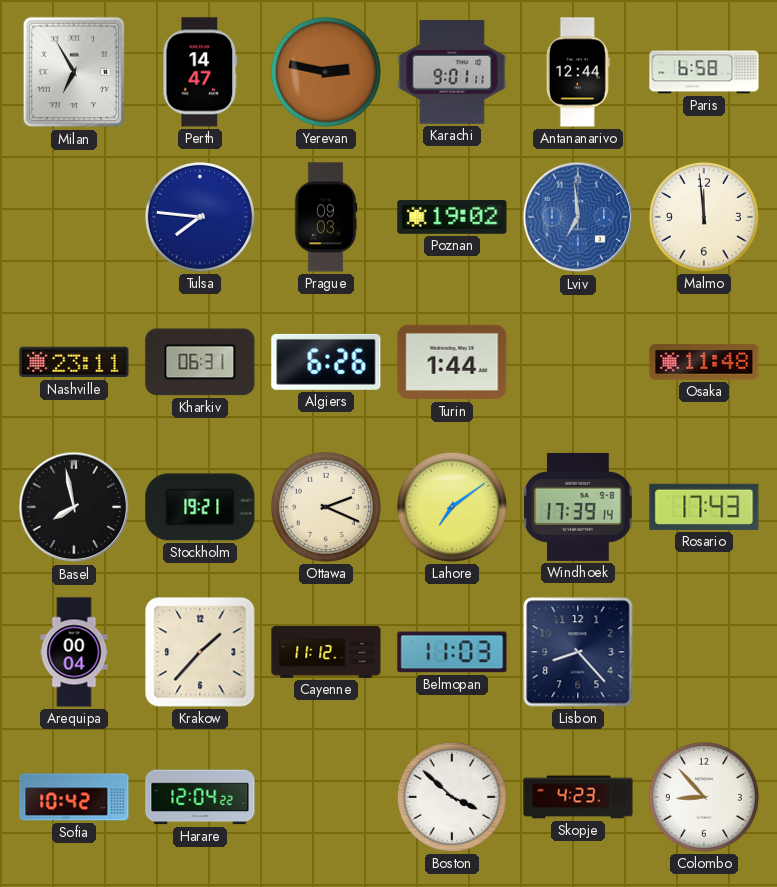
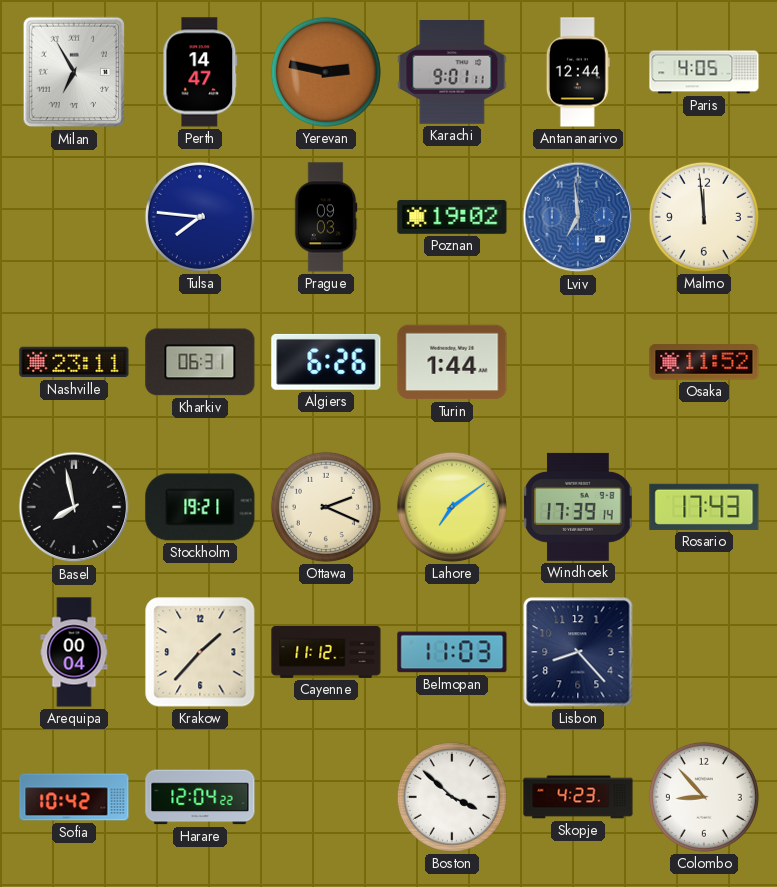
Paris: 6:58 -> 4:05
Osaka: 11:48 -> 11:52
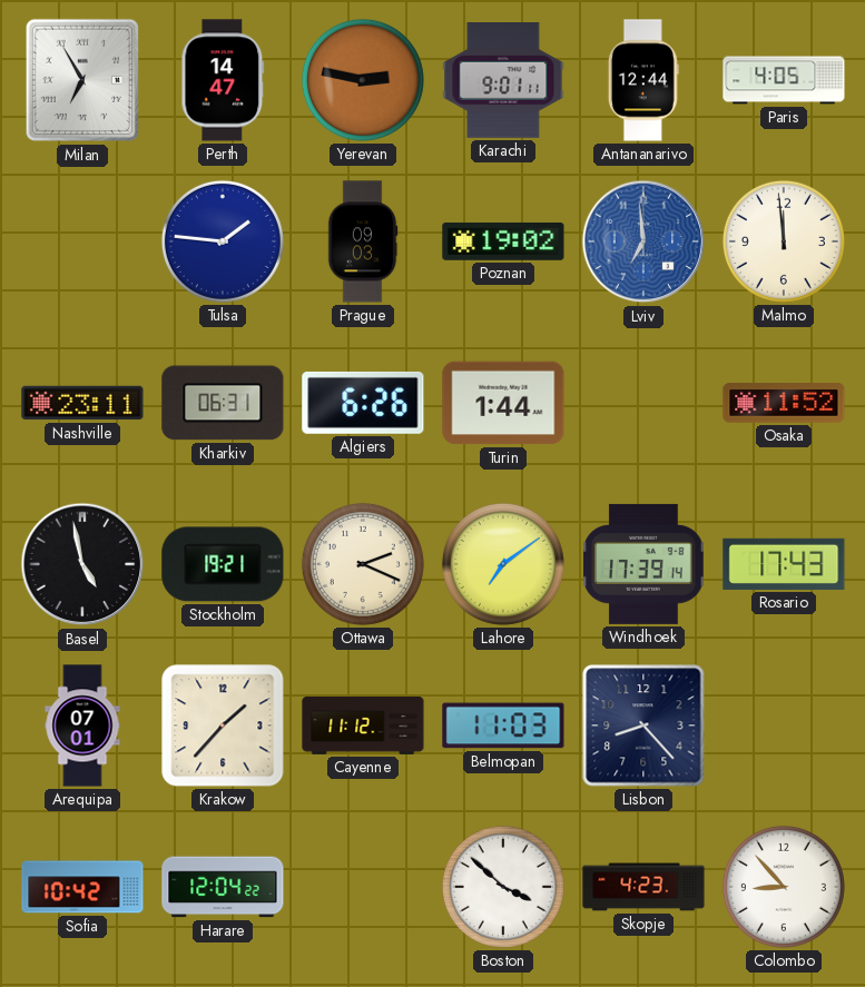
Tulsa: 7:46 -> 1:46
Basel: 7:58 -> 4:58
Arequipa: 00:04 -> 07:01
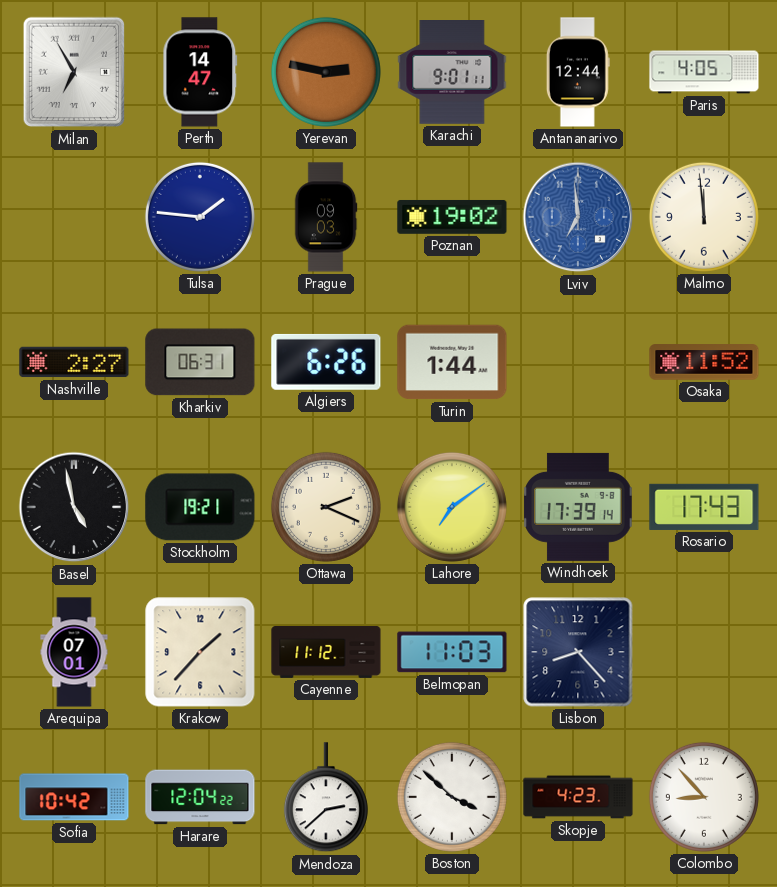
Nashville: 23:11 -> 2:27
Mendoza: none -> 2:38
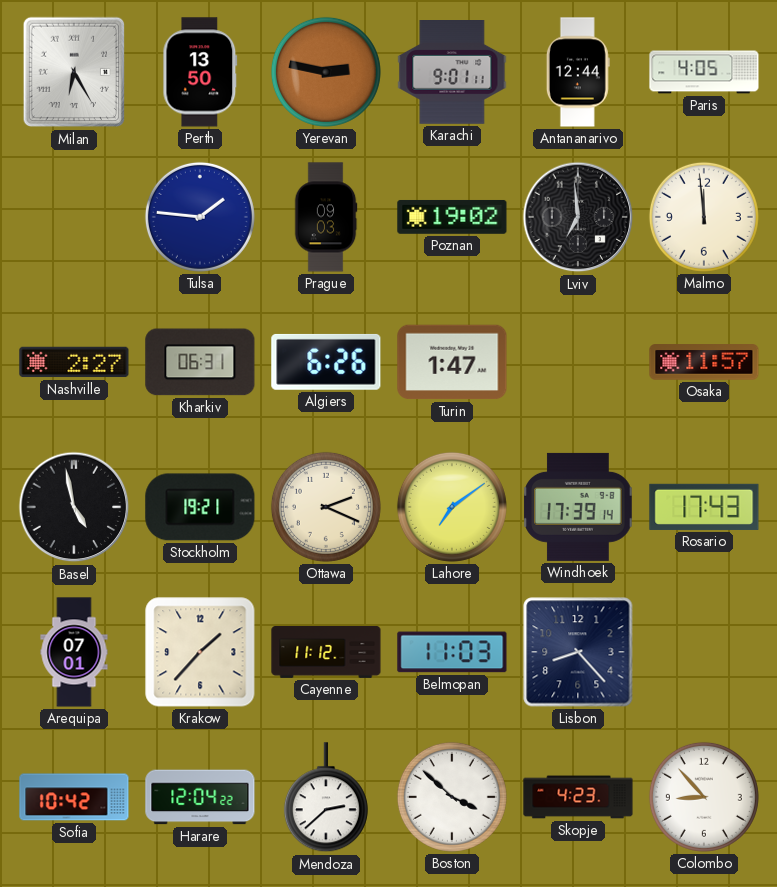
Milan: 6:55 -> 6:25
Perth: 14:47 -> 13:50
Lviv dial: blue -> black
Turin: 1:44 -> 1:47
Osaka: 11:52 -> 11:57
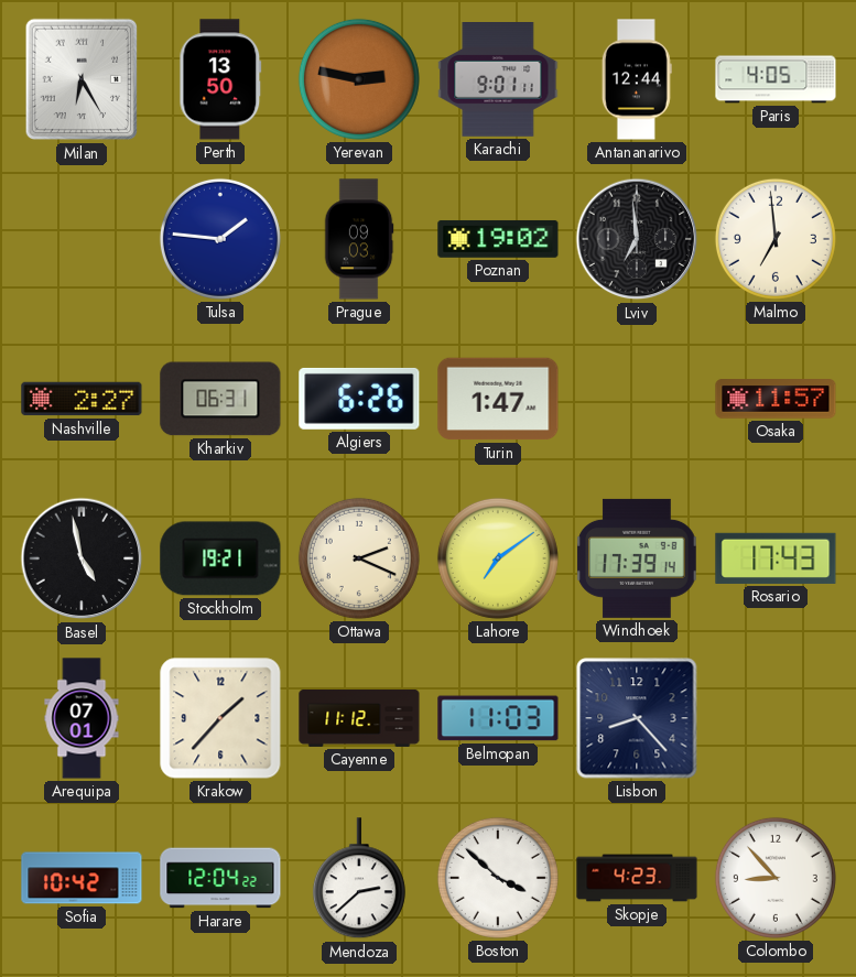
Malmo: 11:59 -> 6:59
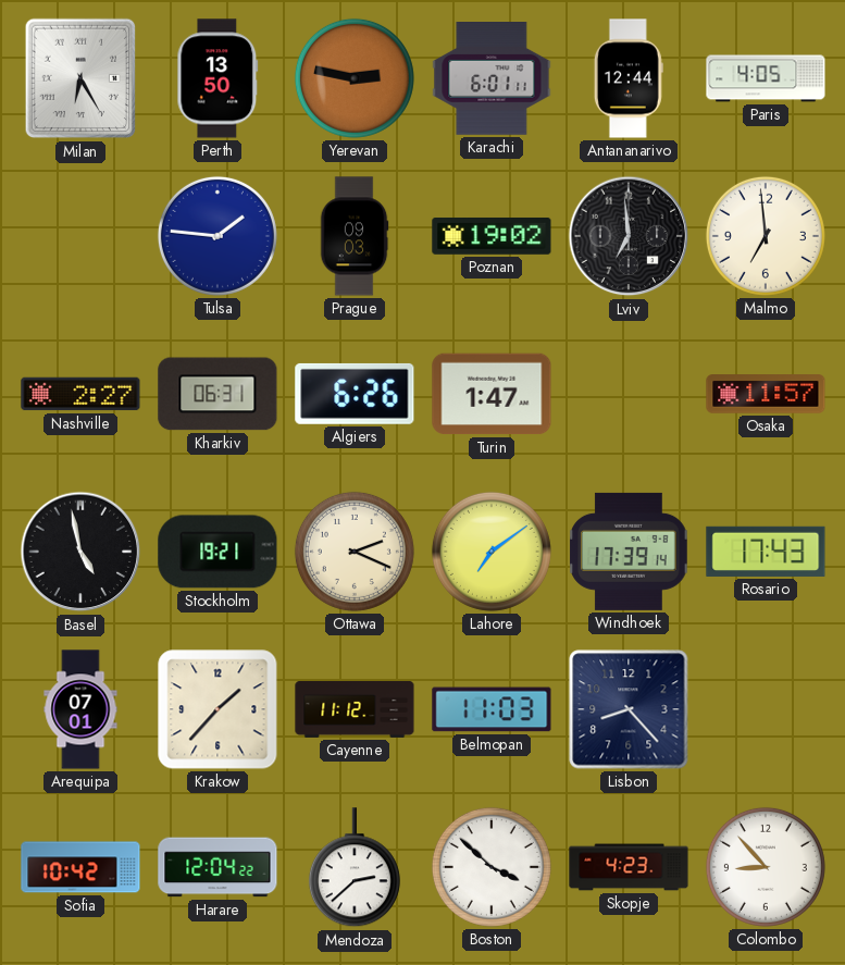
Karachi: 9:01 -> 6:01
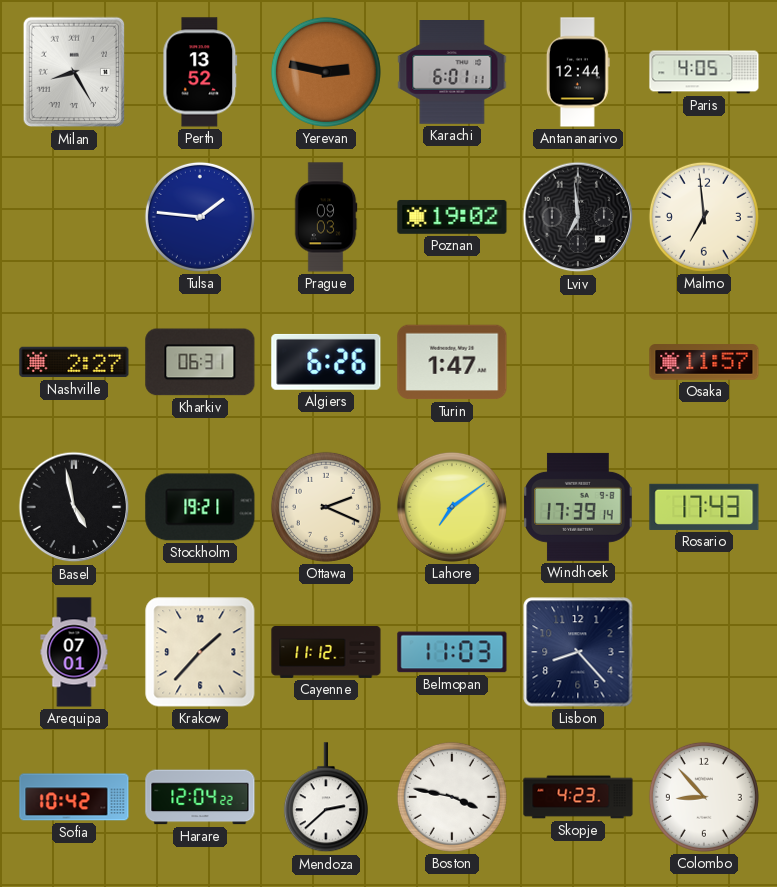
Milan: 6:25 -> 8:25
Perth: 13:50 -> 13:52
Boston: 3:52 -> 3:47
